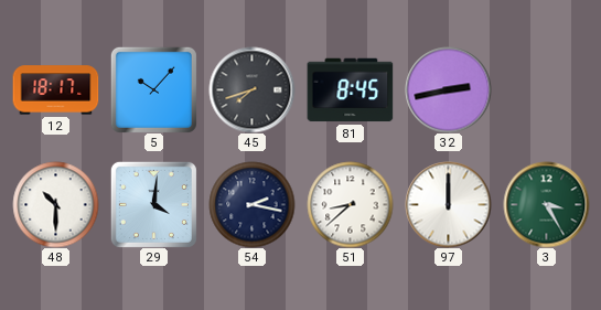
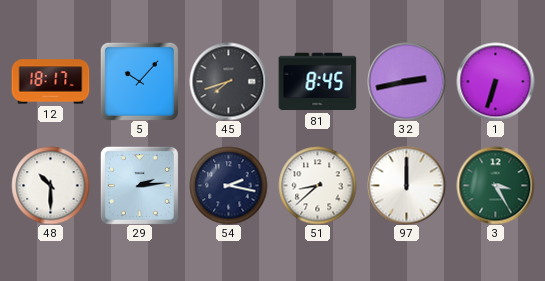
1: none -> 6:33
29: 4:01 -> 2:14
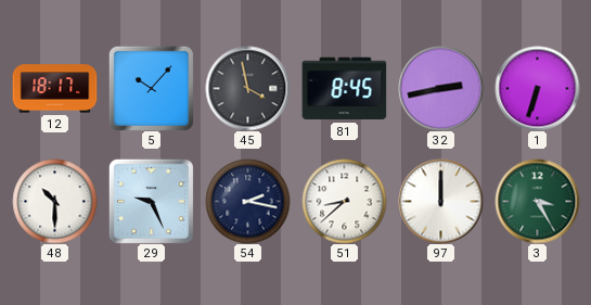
45: 7:42 -> 3:58
29: 2:14 -> 9:26
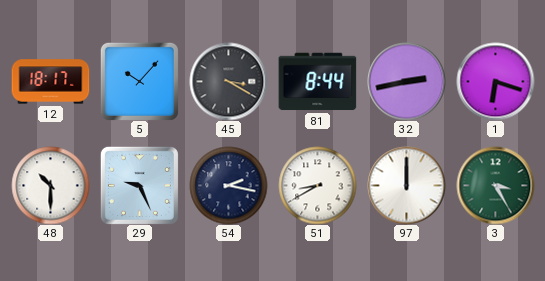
45: 3:58 -> 3:20
81: 8:45 -> 8:44
1: 6:33 -> 6:18
51: 8:38 -> 8:40
